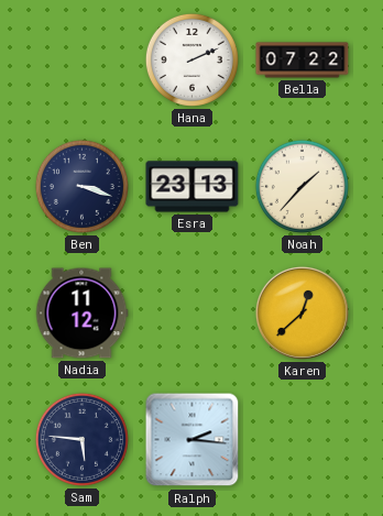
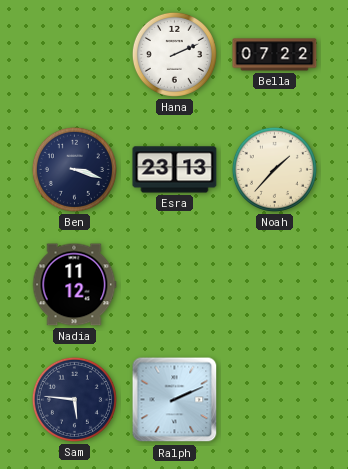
Karen: 12:38 -> none
Ralph: 2:16 -> 2:11
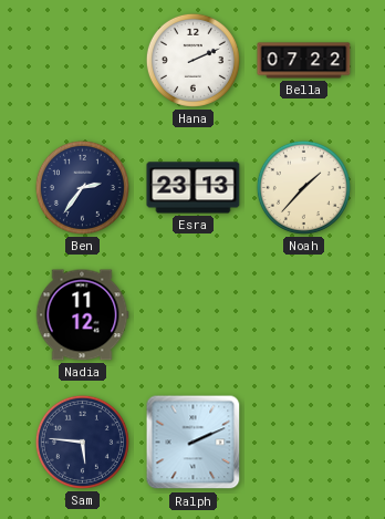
Ben: 3:18 -> 2:36
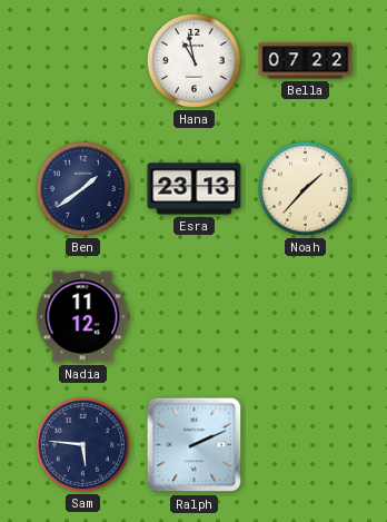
Hana: 2:11 -> 10:58
Ben: 2:36 -> 1:39
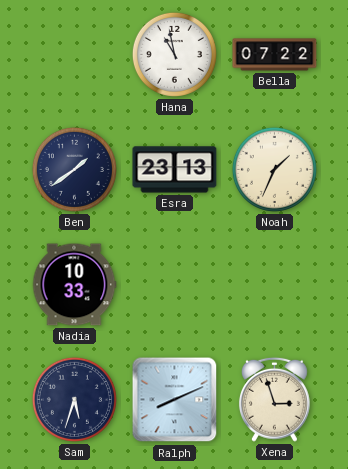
Noah: 1:37 -> 1:34
Nadia: 11:12 -> 10:33
Sam: 5:46 -> 5:33
Ralph: 2:11 -> 8:11
Xena: none -> 2:57
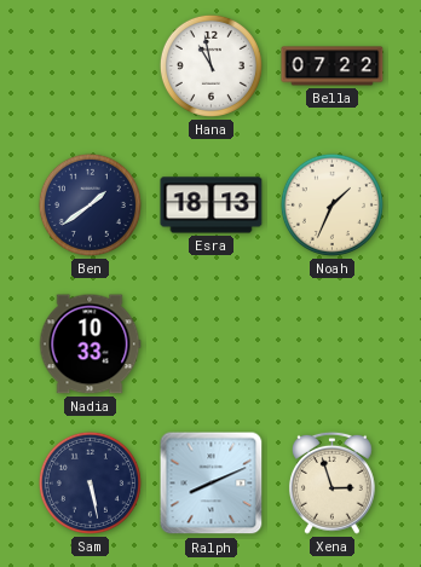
Esra: 23:13 -> 18:13
Sam: 5:33 -> 5:28
